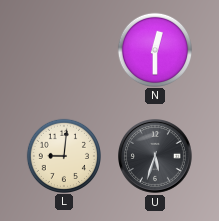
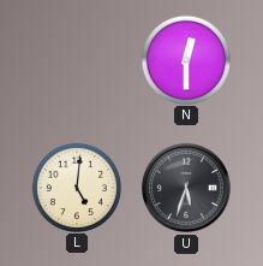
L: 9:01 -> 5:01
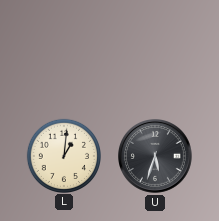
N: 12:30 -> none
L: 5:01 -> 1:01
